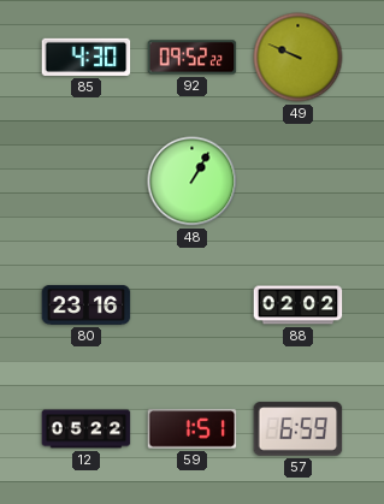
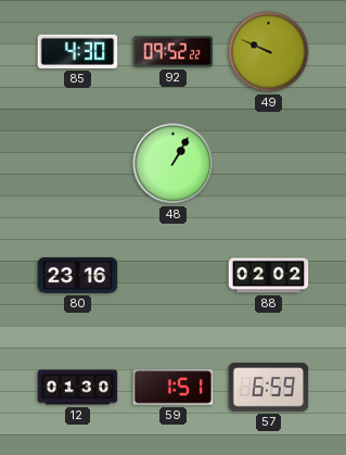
12: 05:22 -> 01:30
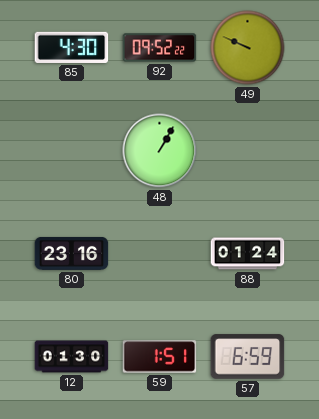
88: 02:02 -> 01:24
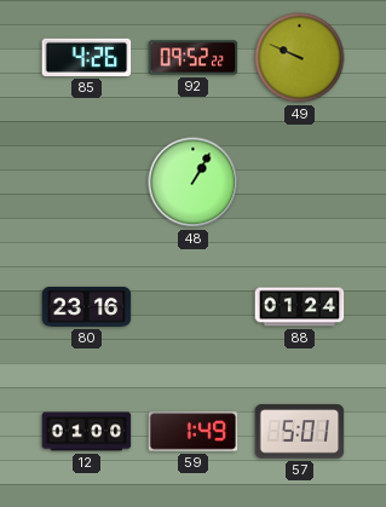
85: 4:30 -> 4:26
12: 01:30 -> 01:00
59: 1:51 -> 1:49
57: 6:59 -> 5:01
